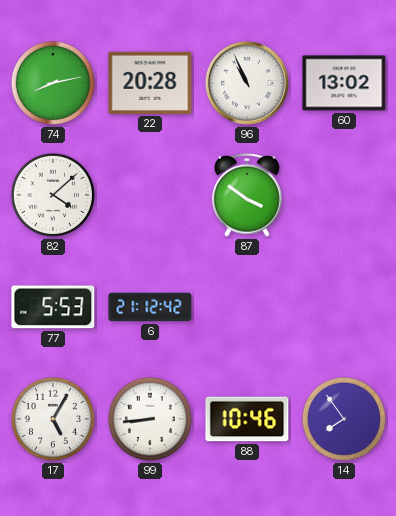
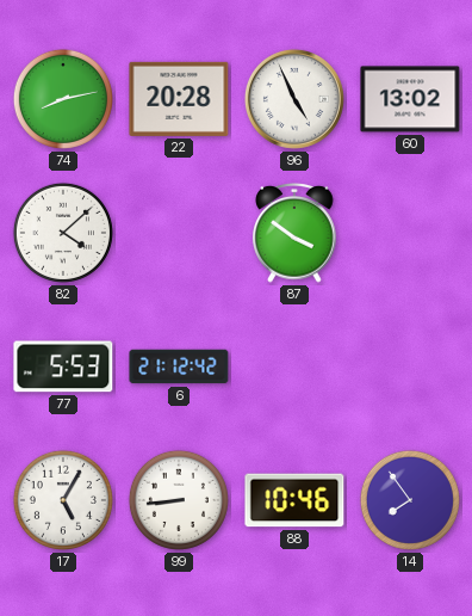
96: 10:56 -> 4:56
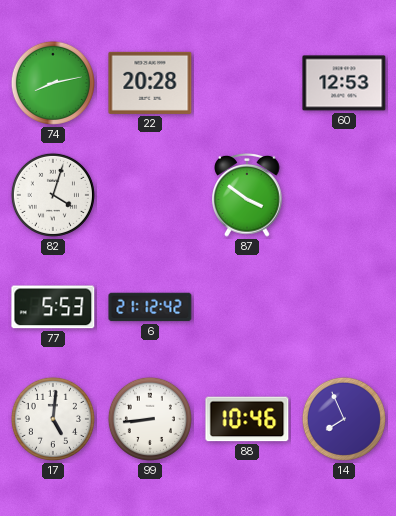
96: 4:56 -> none
60: 13:02 -> 12:53
82: 4:08 -> 4:03
17: 5:05 -> 5:01
14: 7:54 -> 7:56
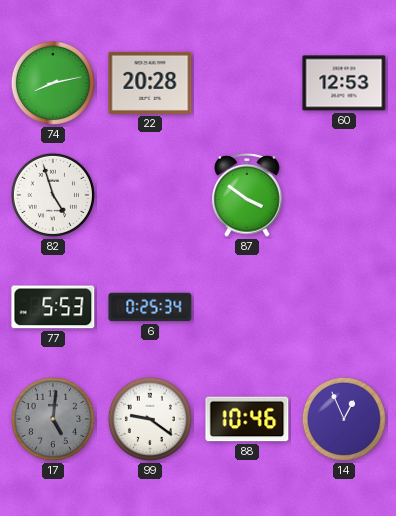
82: 4:03 -> 4:57
6: 21:12 -> 0:25
17 dial: white -> grey
99: 8:44 -> 9:21
14: 7:56 -> 12:56
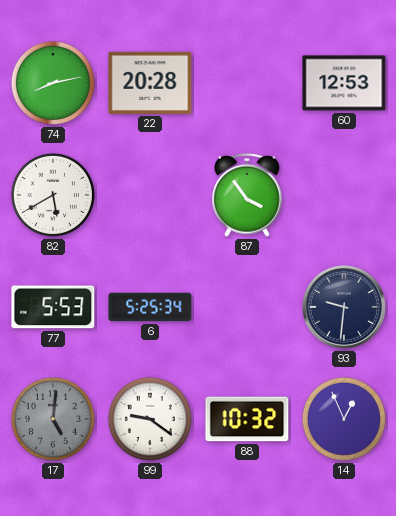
82: 4:57 -> 5:40
87: 3:51 -> 3:54
6: 0:25 -> 5:25
93: none -> 9:31
88: 10:46 -> 10:32
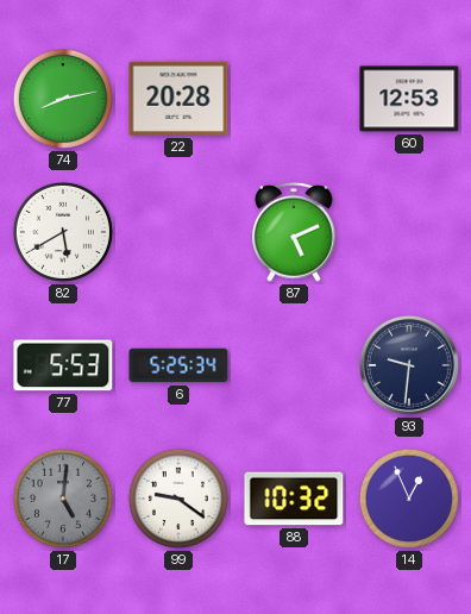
87: 3:54 -> 5:11
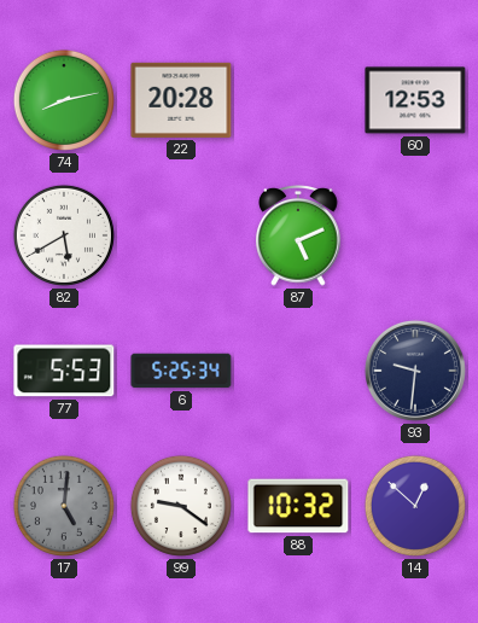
14: 12:56 -> 12:52
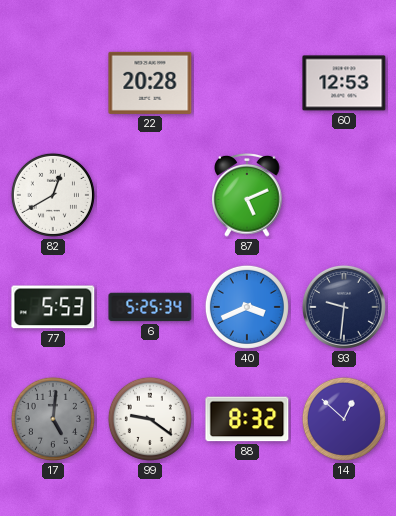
74: 8:13 -> none
82: 5:40 -> 12:40
40: none -> 3:41
88: 10:32 -> 8:32
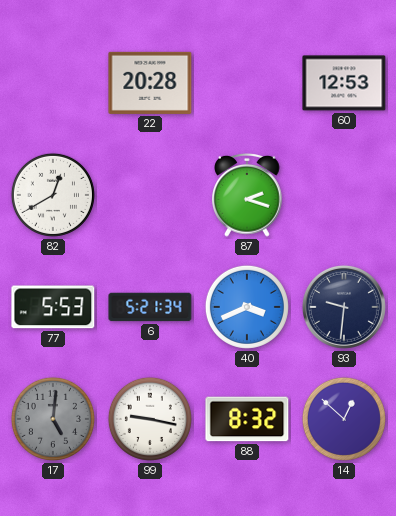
87: 5:11 -> 2:18
6: 5:25 -> 5:21
99: 9:21 -> 9:17
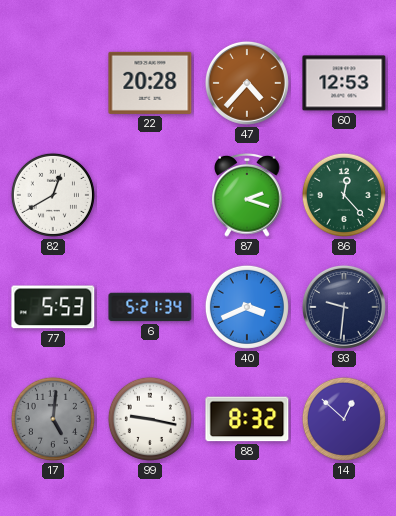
47: none -> 4:37
86: none -> 12:23
